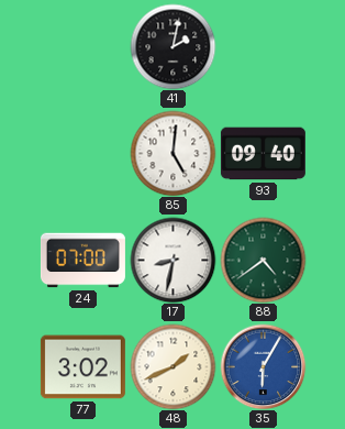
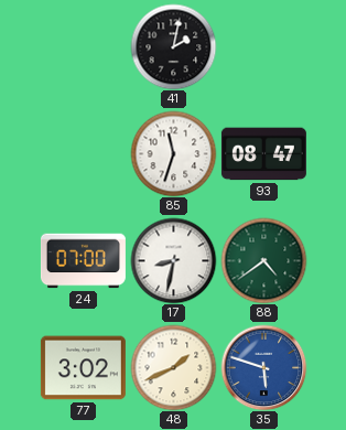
85: 5:01 -> 11:33
93: 09:40 -> 08:47
35: 6:05 -> 5:48
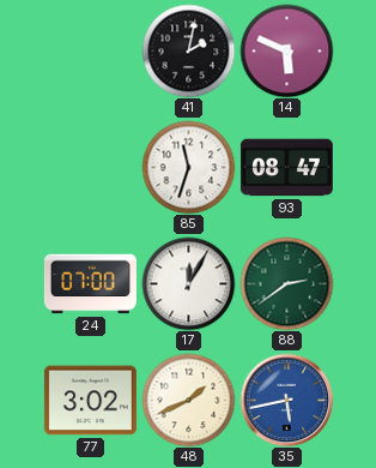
14: none -> 5:49
17: 8:32 -> 12:05
88: 4:39 -> 2:39
35: 5:48 -> 5:43
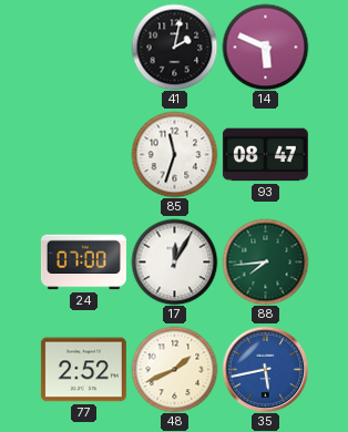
88: 2:39 -> 7:44
77: 3:02 -> 2:52
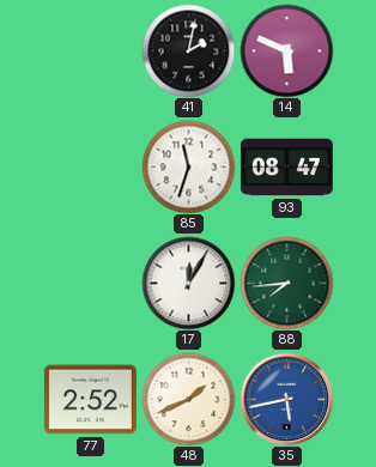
24: 07:00 -> none
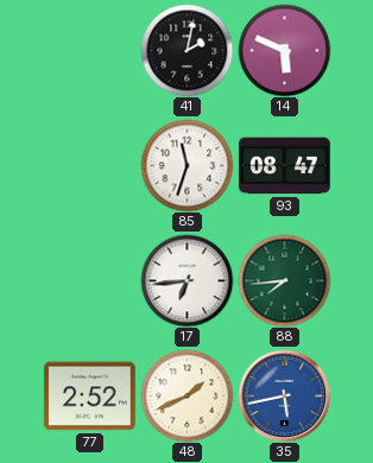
17: 12:05 -> 6:44
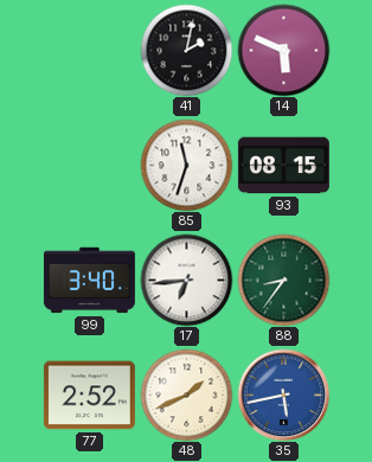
93: 08:47 -> 08:15
99: none -> 3:40
88: 7:44 -> 8:36
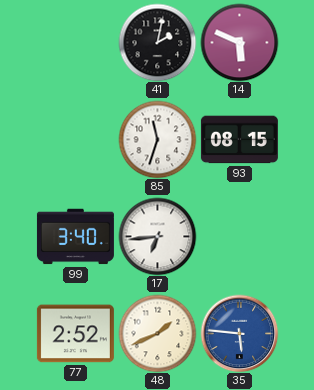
88: 8:36 -> none
35: 5:43 -> 5:46
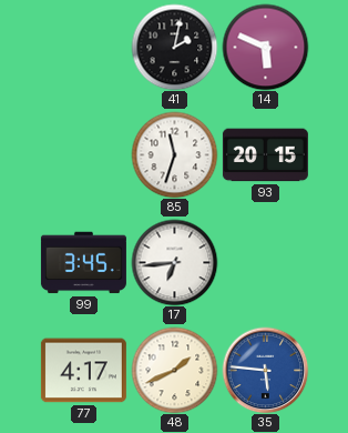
93: 08:15 -> 20:15
99: 3:40 -> 3:45
77: 2:52 -> 4:17
